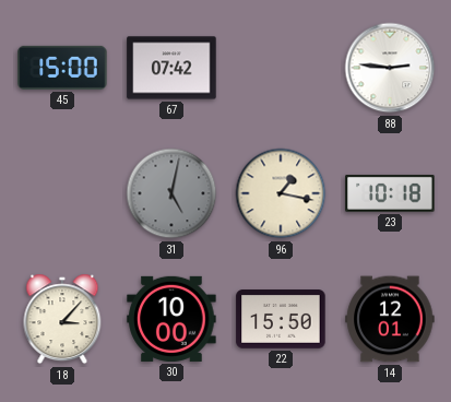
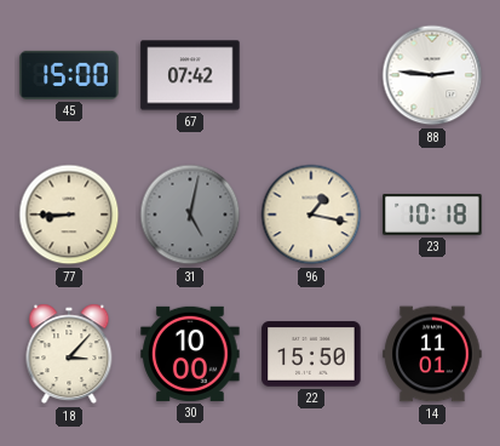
77: none -> 8:45
14: 12:01 -> 11:01
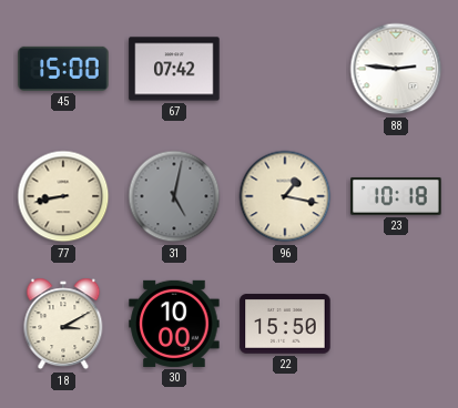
77: 8:45 -> 8:43
18: 3:07 -> 3:10
14: 11:01 -> none
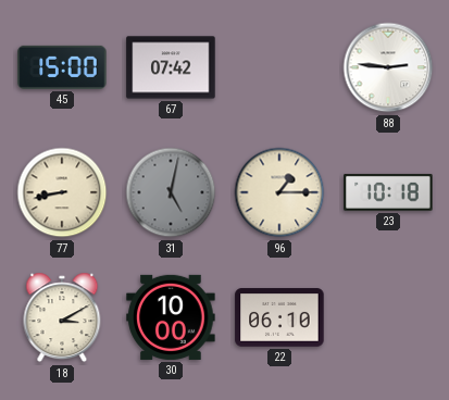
96: 1:17 -> 1:15
22: 15:50 -> 06:10
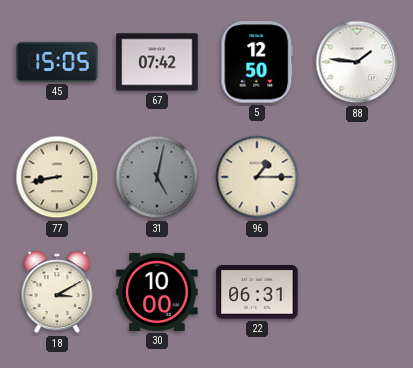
45: 15:00 -> 15:05
5: none -> 12:50
88: 2:46 -> 1:46
23: 10:18 -> none
22: 06:10 -> 06:31
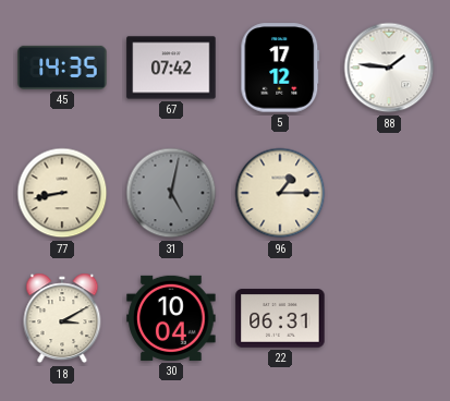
45: 15:05 -> 14:35
5: 12:50 -> 17:12
30: 10:00 -> 10:04
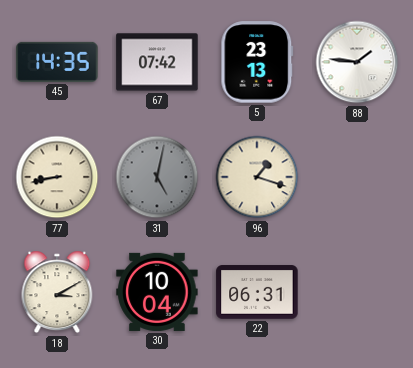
5: 17:12 -> 23:13
96: 1:15 -> 1:18
